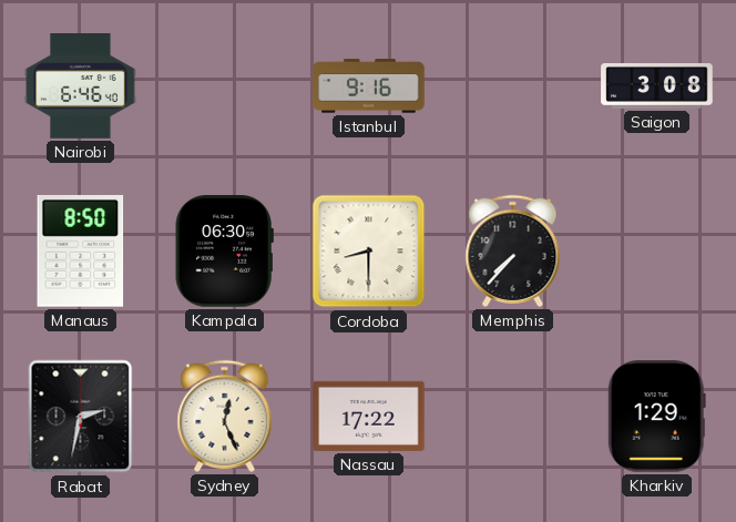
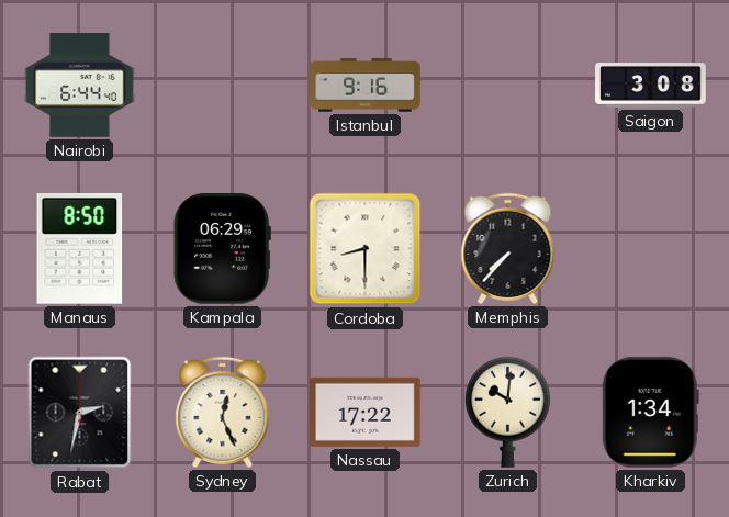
Nairobi: 6:46 -> 6:44
Kampala: 06:30 -> 06:29
Zurich: none -> 10:01
Kharkiv: 1:29 -> 1:34
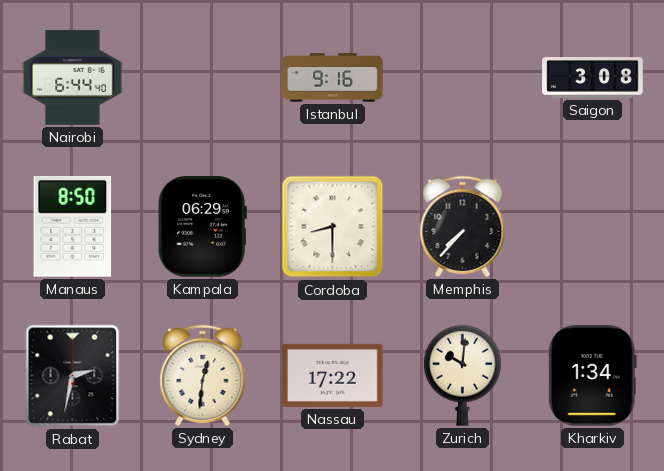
Sydney: 12:26 -> 12:31
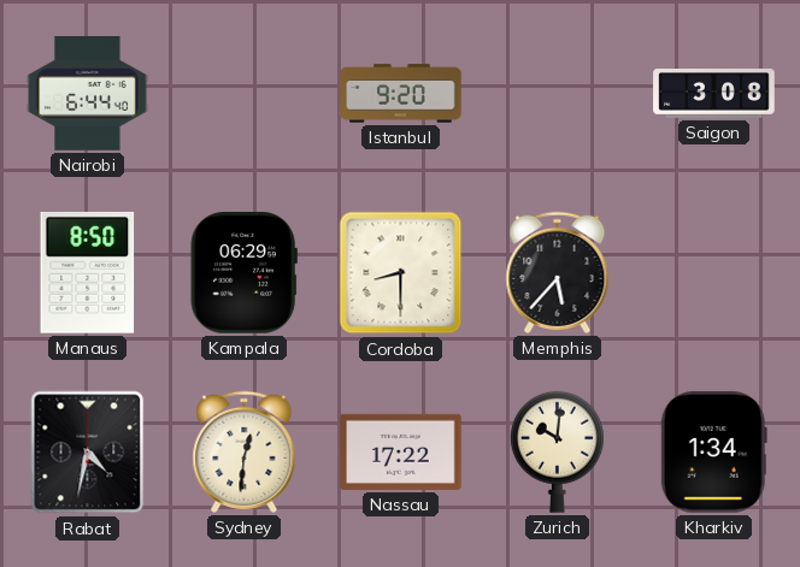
Istanbul: 9:16 -> 9:20
Memphis: 7:37 -> 5:37
Rabat: 2:32 -> 4:32
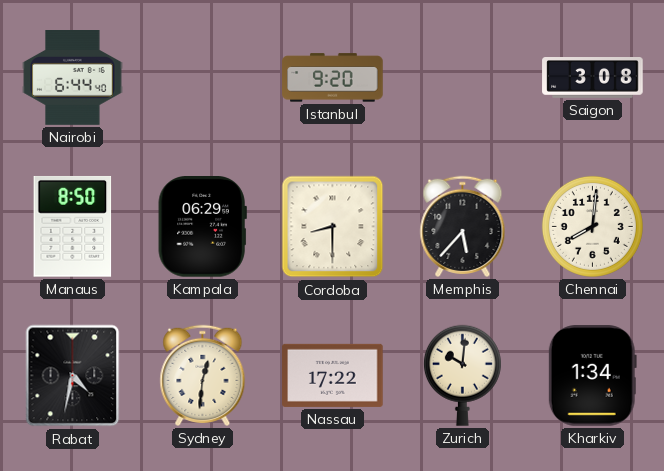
Chennai: none -> 8:01
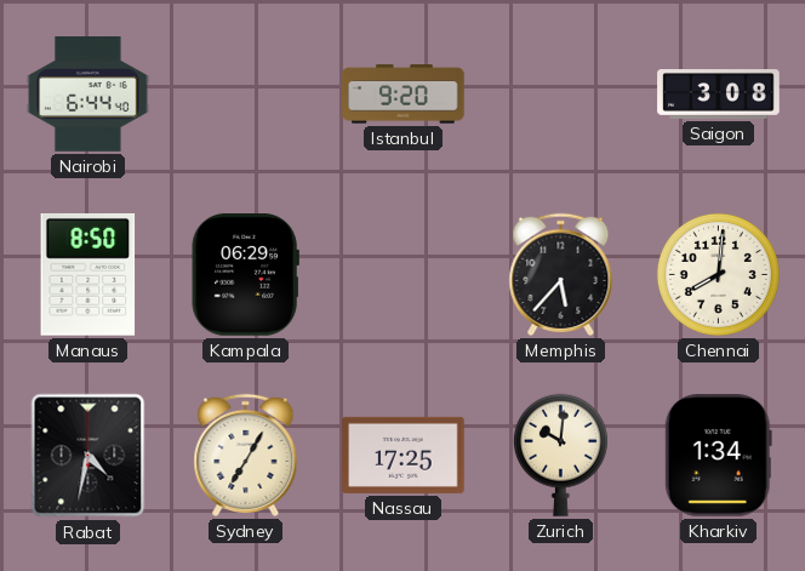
Cordoba: 8:30 -> none
Sydney: 12:31 -> 7:05
Nassau: 17:22 -> 17:25
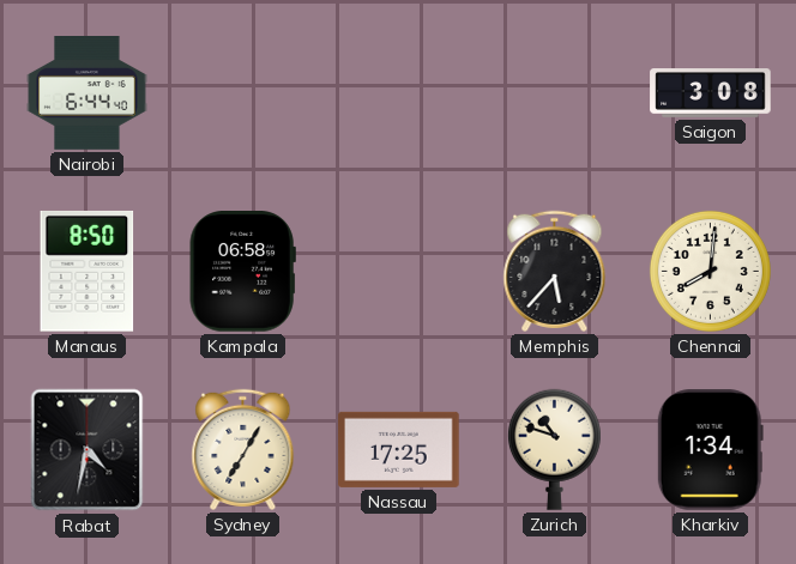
Istanbul: 9:20 -> none
Kampala: 06:29 -> 06:58
Zurich: 10:01 -> 10:48
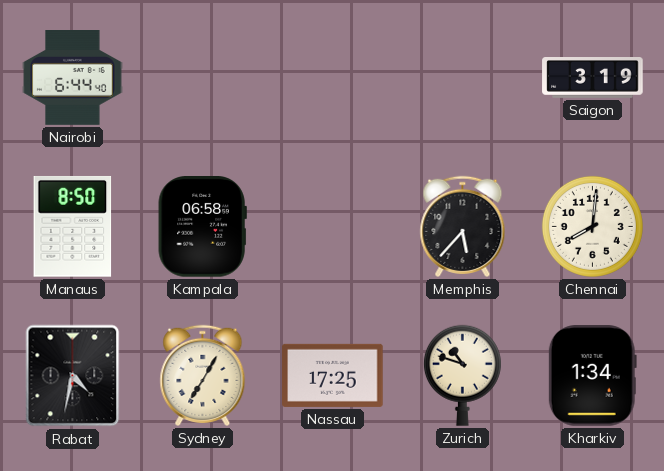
Saigon: 3:08 -> 3:19
